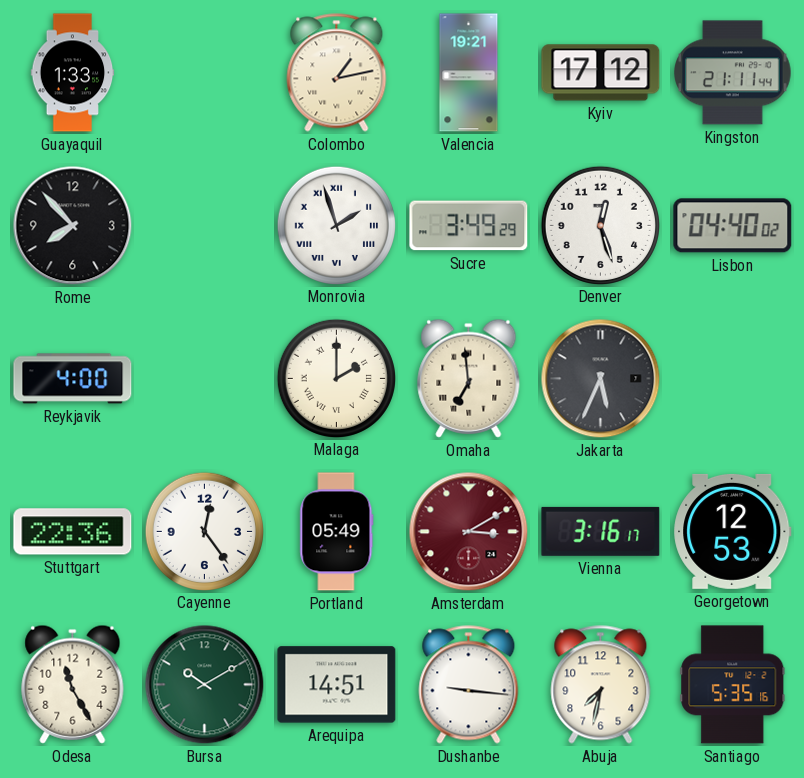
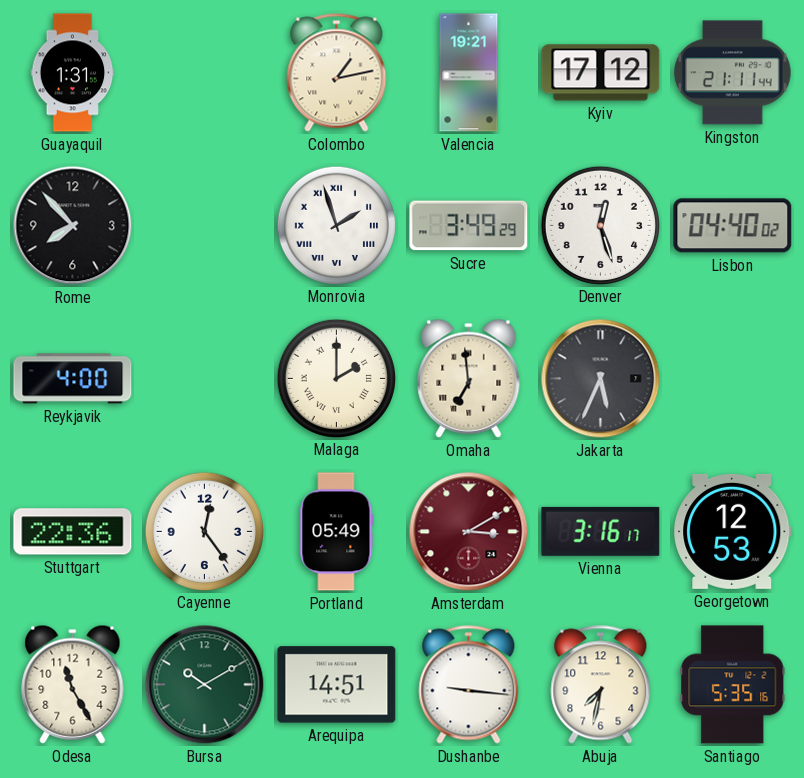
Guayaquil: 1:33 -> 1:31
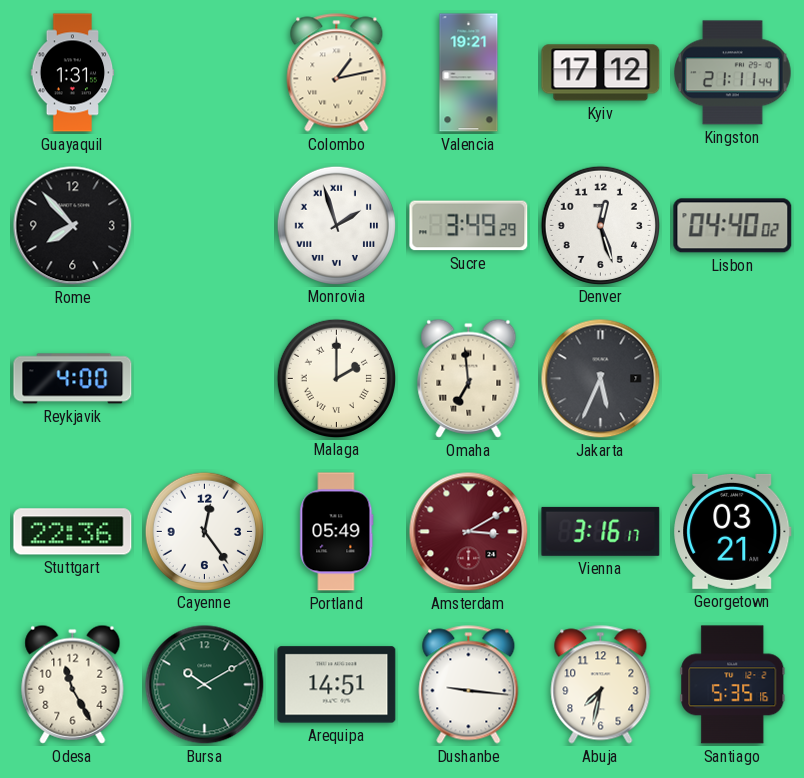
Georgetown: 12:53 -> 03:21
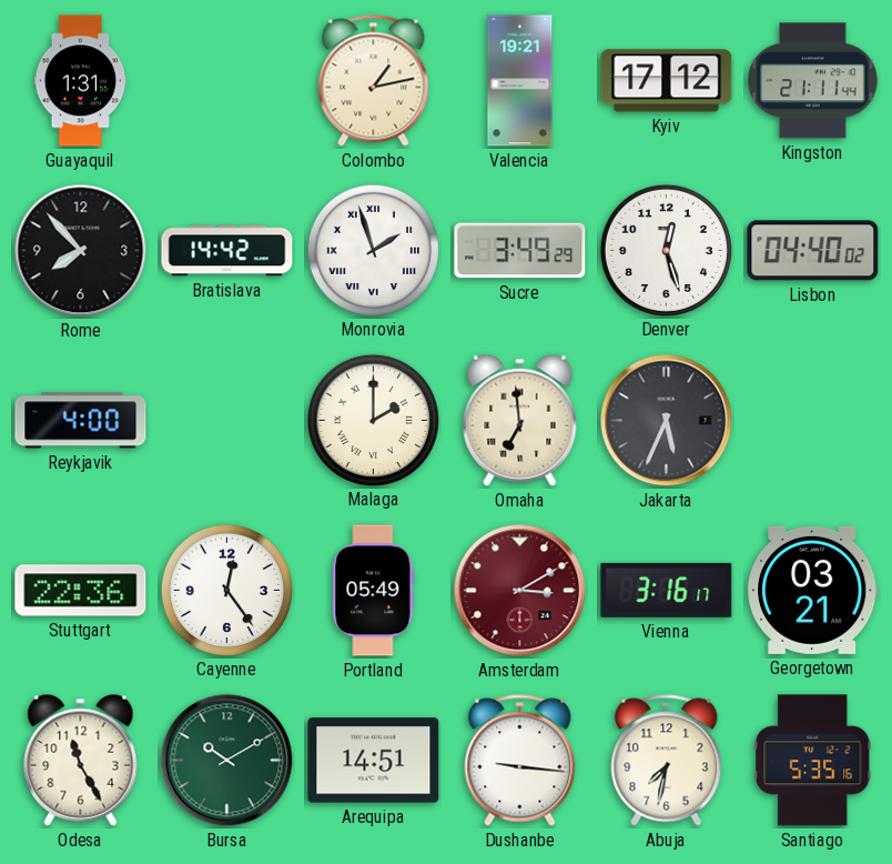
Bratislava: none -> 14:42
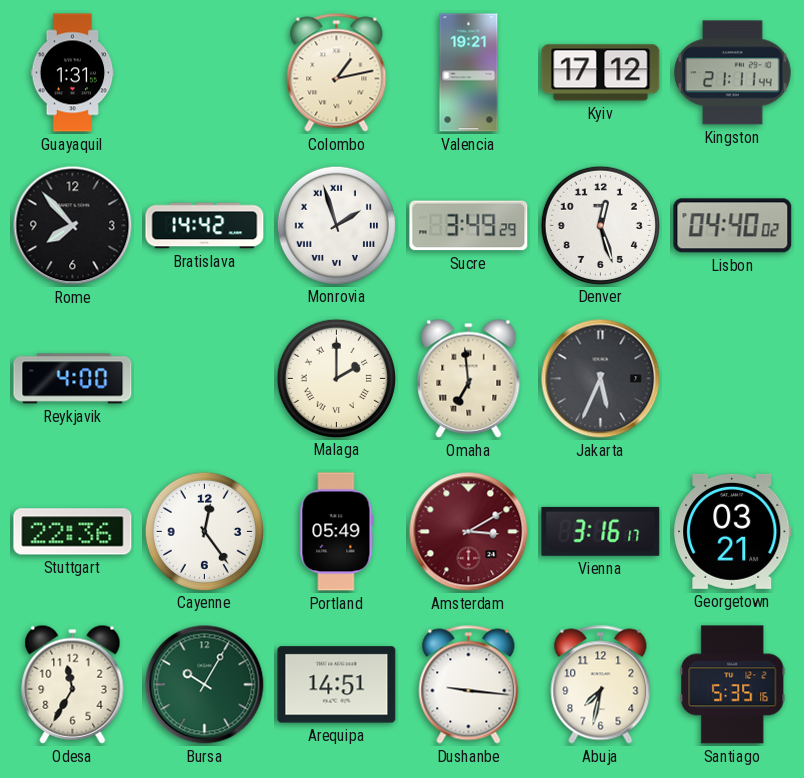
Odesa: 11:25 -> 11:35
Bursa: 10:10 -> 10:05
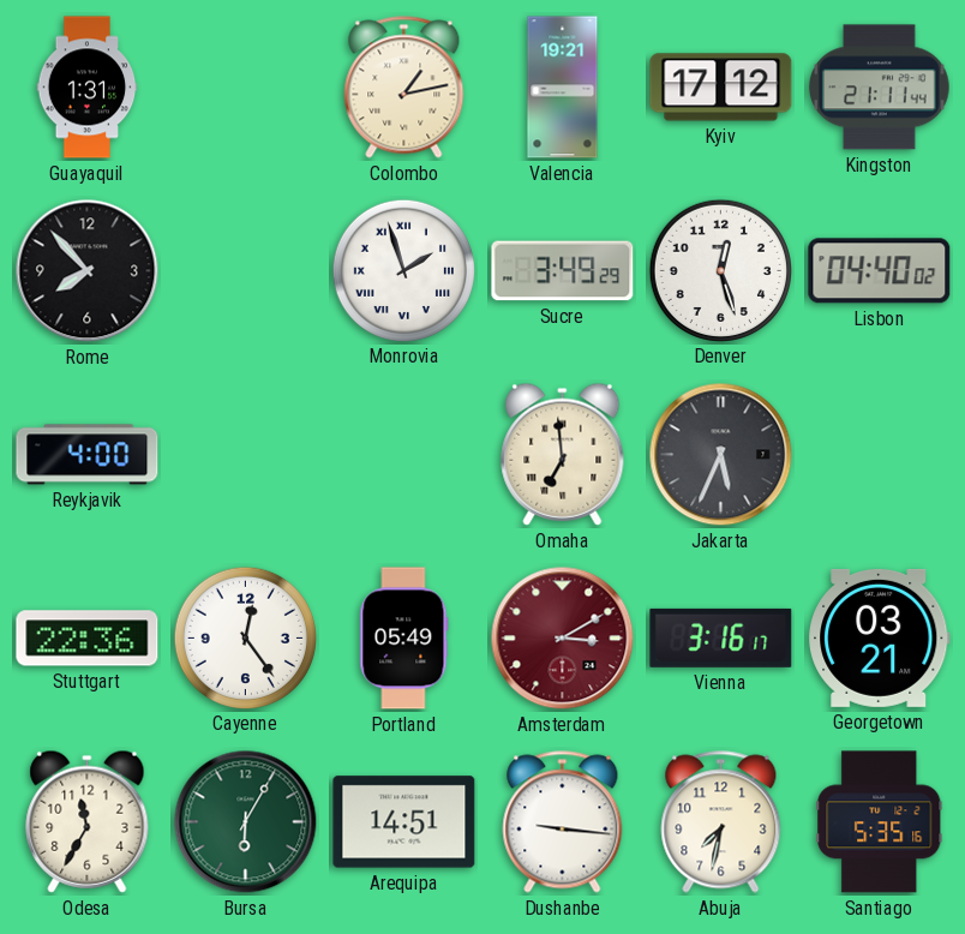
Bratislava: 14:42 -> none
Malaga: 2:00 -> none
Bursa: 10:05 -> 6:05
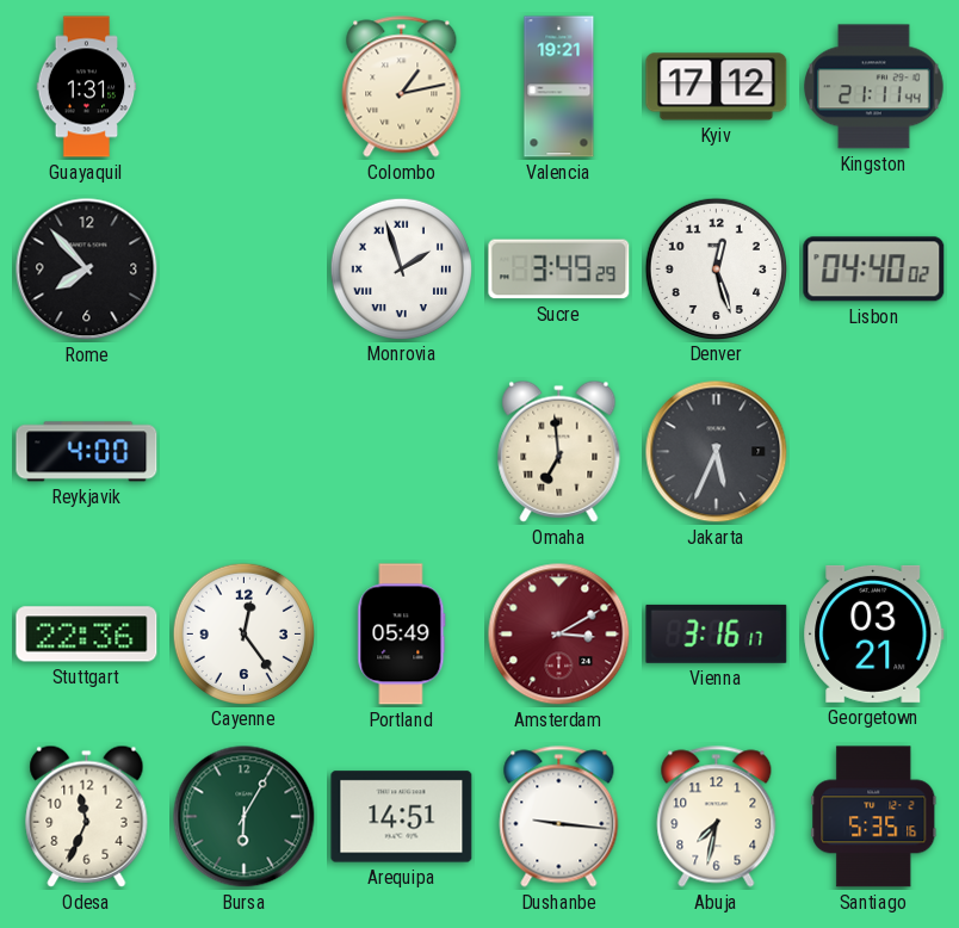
Odesa: 11:35 -> 11:34
